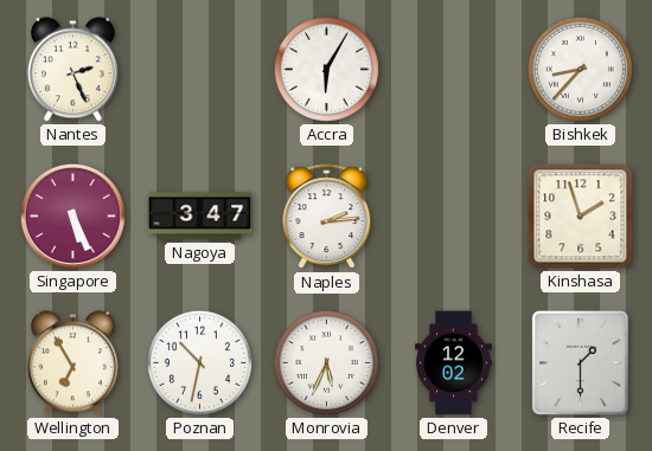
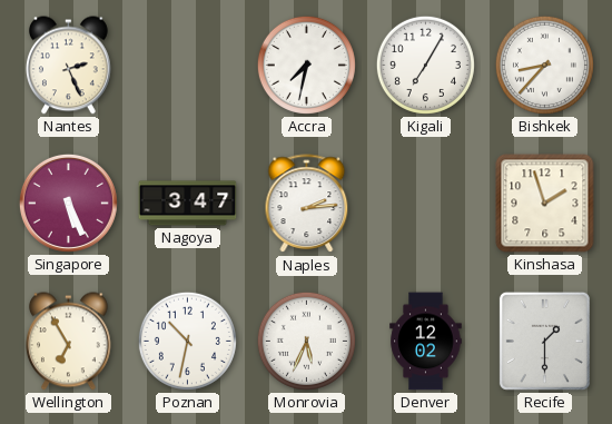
Accra: 6:05 -> 7:32
Kigali: none -> 7:05
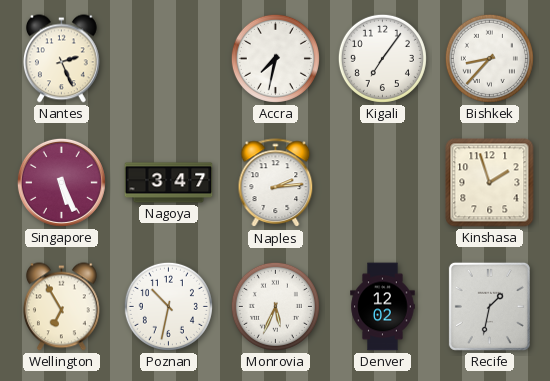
Kigali: 7:05 -> 7:06
Recife: 1:30 -> 1:32
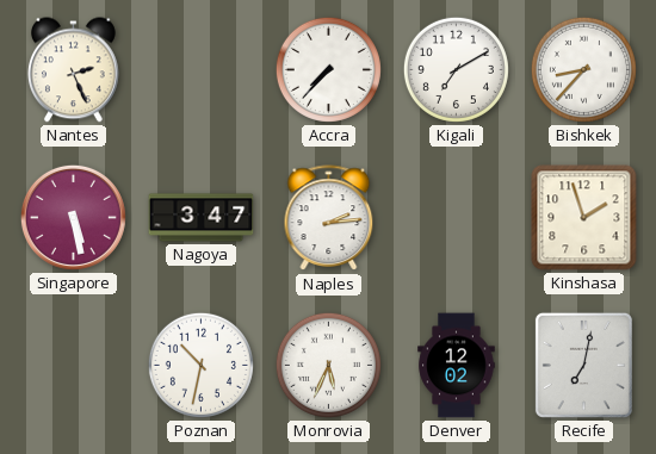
Accra: 7:32 -> 7:37
Kigali: 7:06 -> 7:10
Singapore: 5:26 -> 5:28
Wellington: 6:55 -> none
Recife: 1:32 -> 7:02
